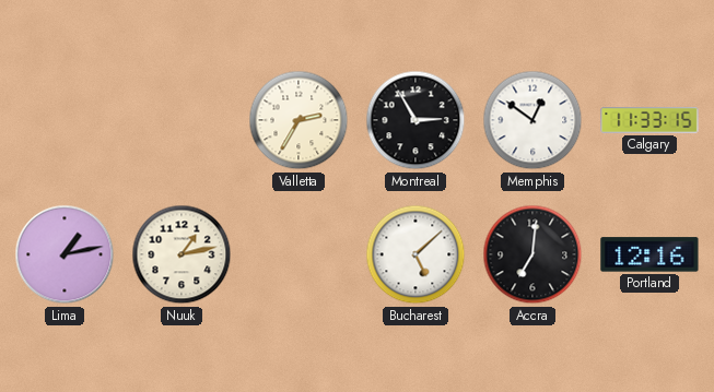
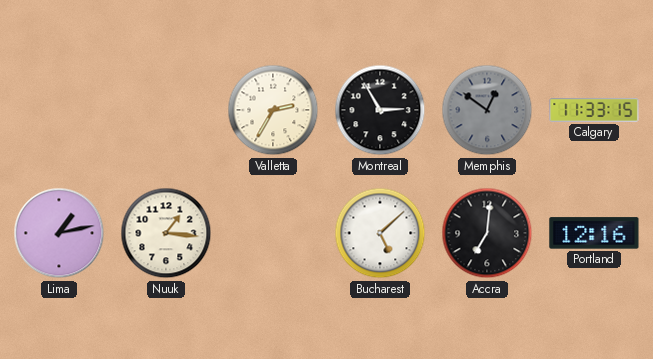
Memphis dial: white -> grey
Nuuk: 1:13 -> 1:16
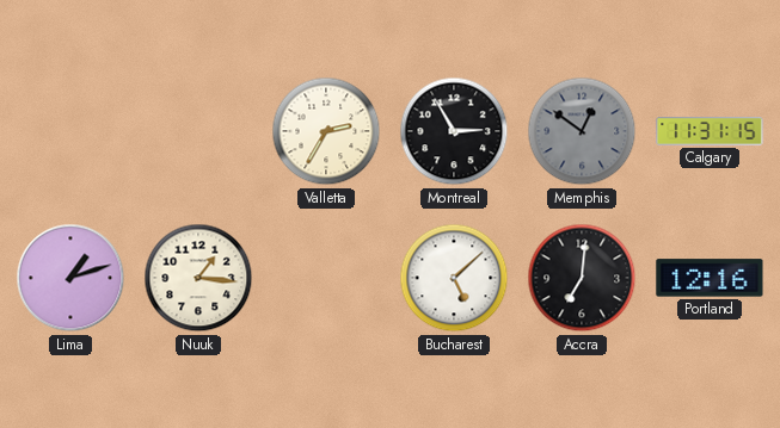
Calgary: 11:33 -> 11:31
Lima: 1:13 -> 1:12
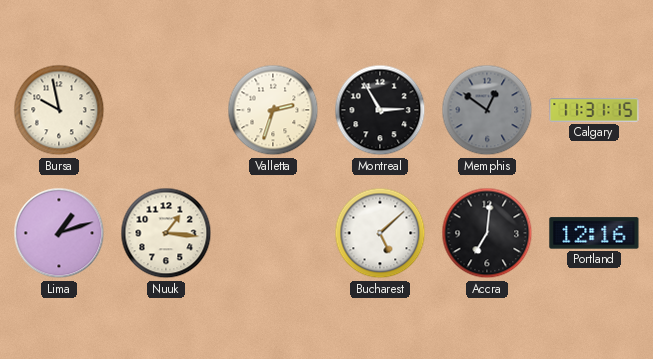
Bursa: none -> 9:58
Valletta: 2:35 -> 2:33
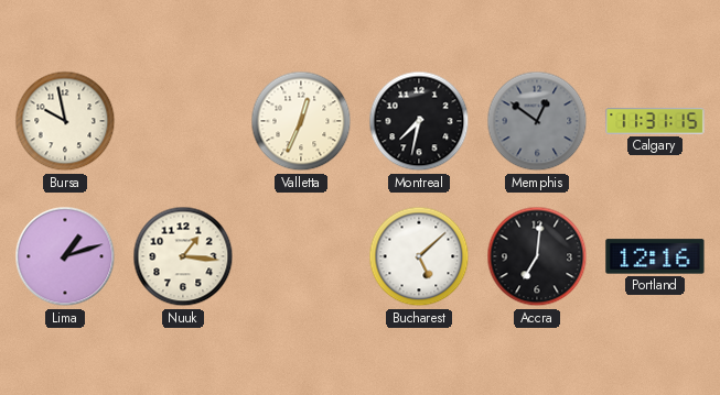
Valletta: 2:33 -> 12:34
Montreal: 2:55 -> 7:32
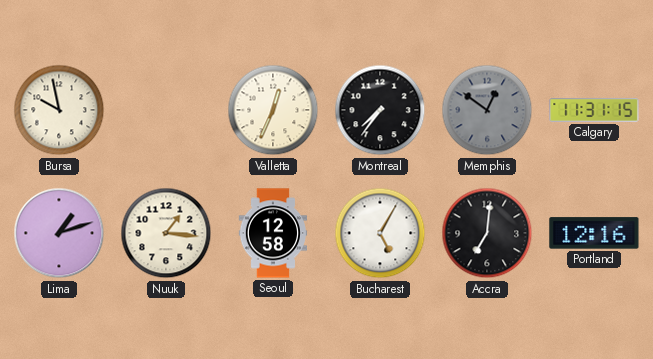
Montreal: 7:32 -> 7:36
Seoul: none -> 12:58
Bucharest: 5:08 -> 5:05
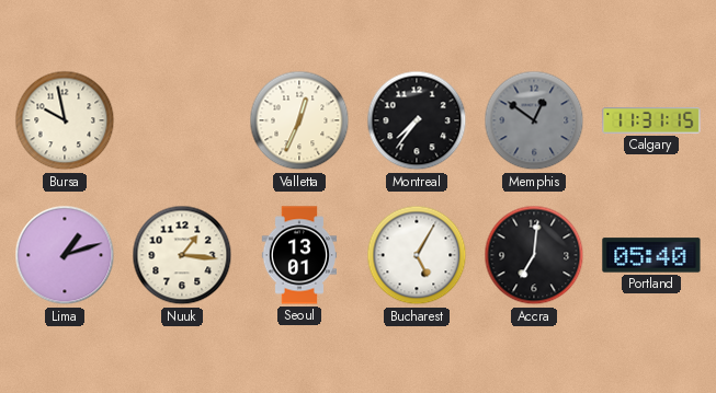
Seoul: 12:58 -> 13:01
Portland: 12:16 -> 05:40
